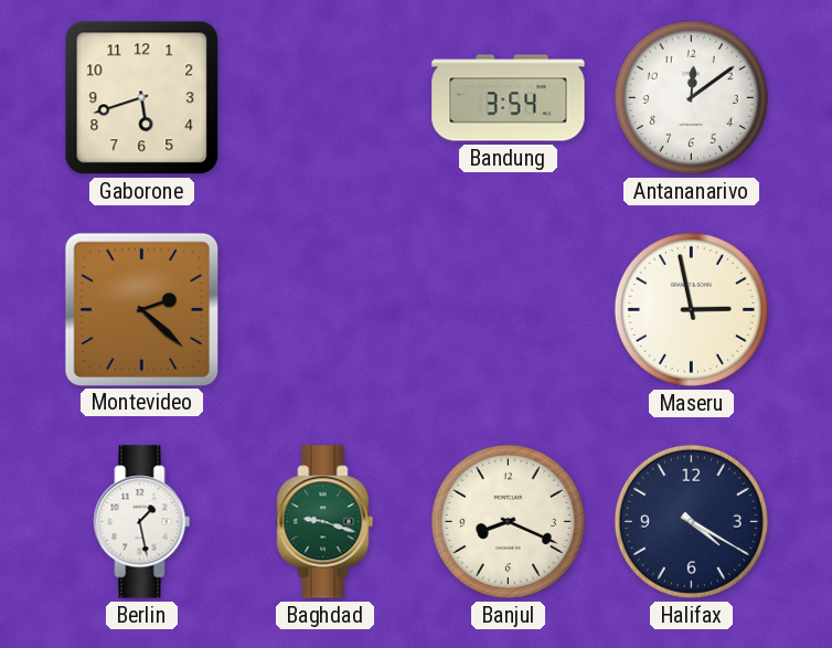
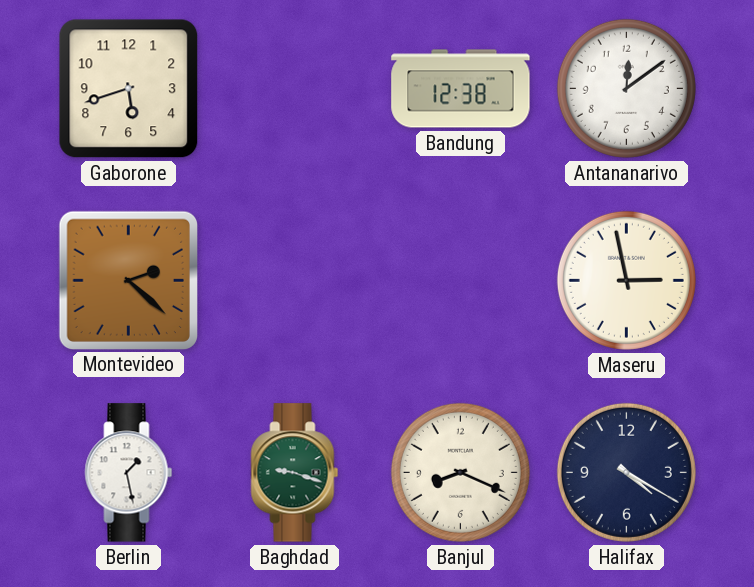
Bandung: 3:54 -> 12:38
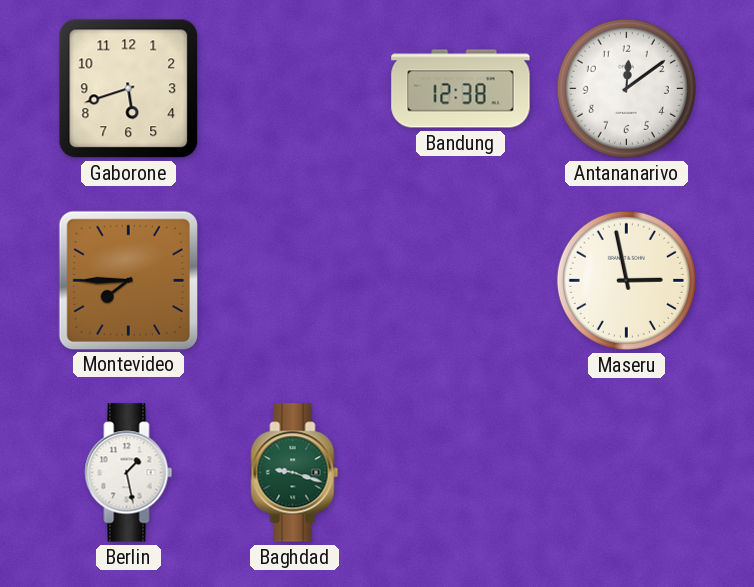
Montevideo: 2:22 -> 7:45
Banjul: 8:19 -> none
Halifax: 4:20 -> none
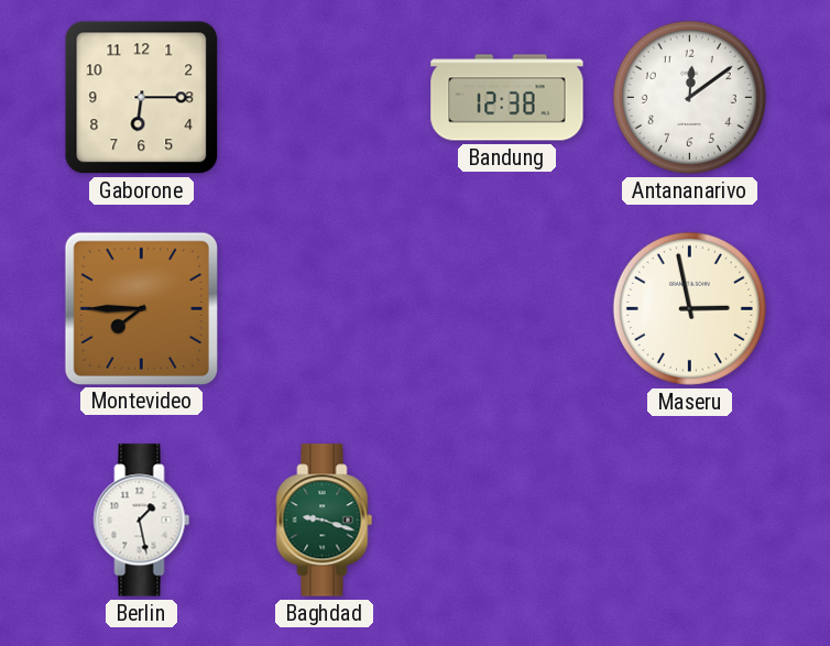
Gaborone: 5:42 -> 6:15
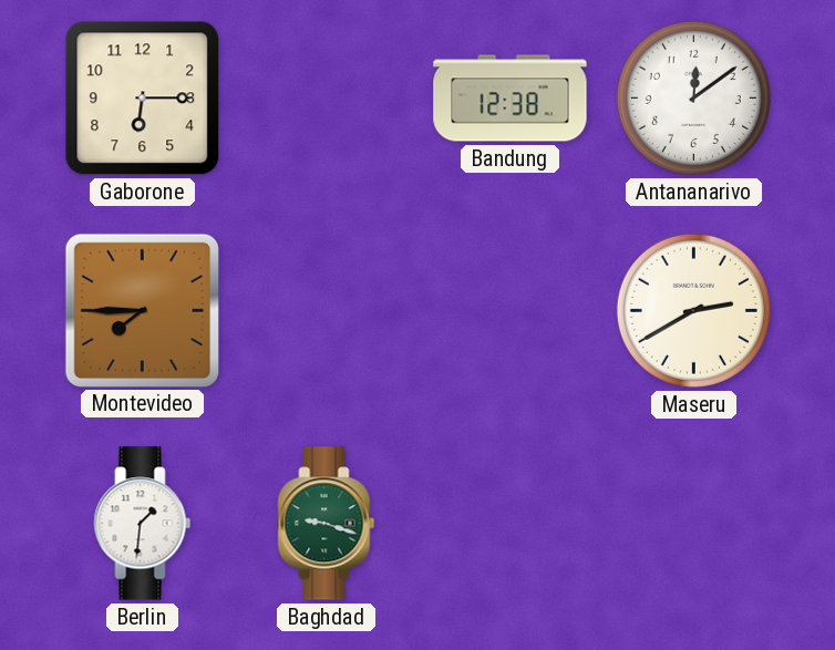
Maseru: 2:58 -> 2:40
Berlin: 1:28 -> 1:31
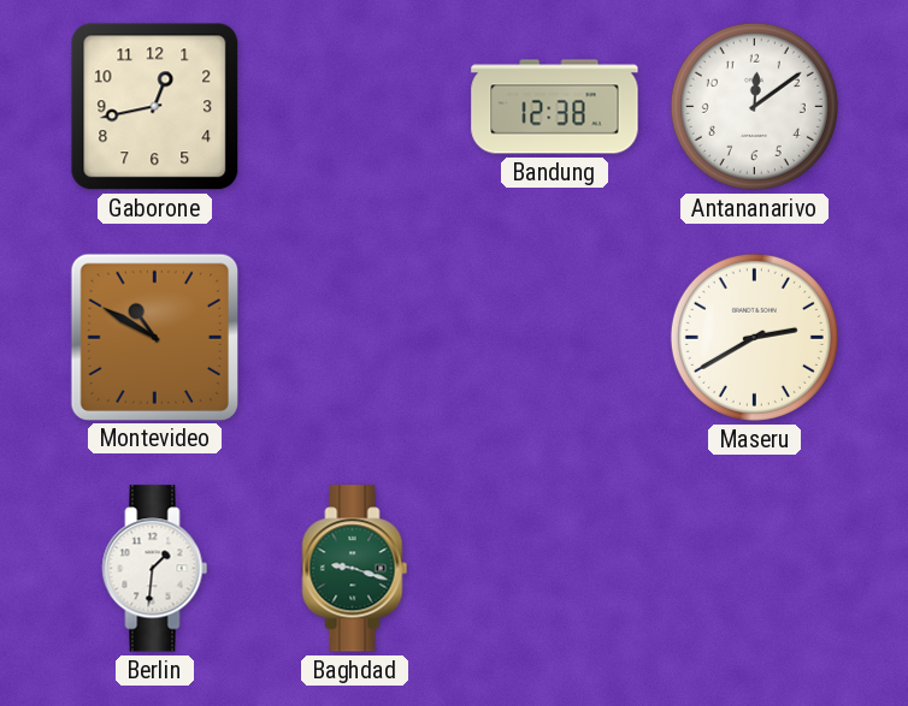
Gaborone: 6:15 -> 12:43
Montevideo: 7:45 -> 10:50
